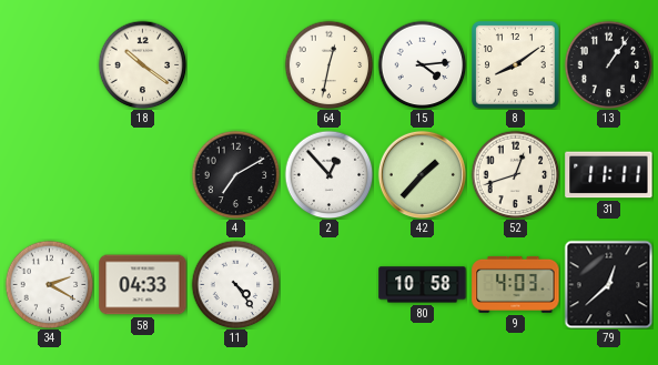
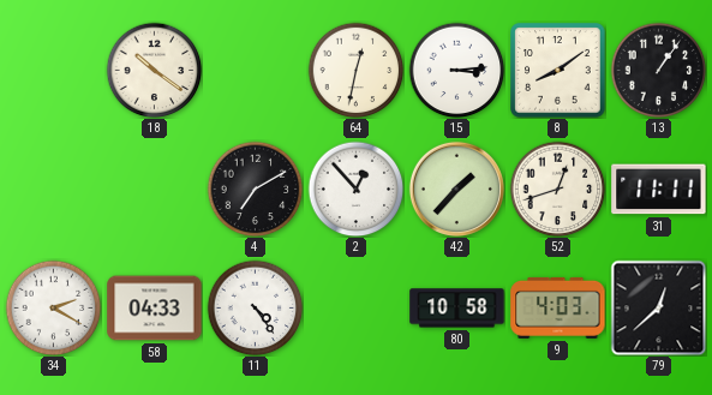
15: 4:14 -> 3:14
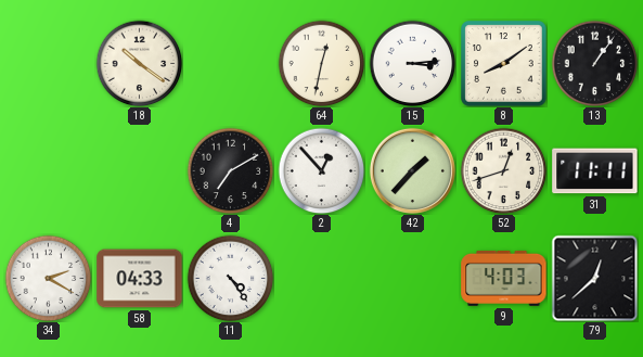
80: 10:58 -> none
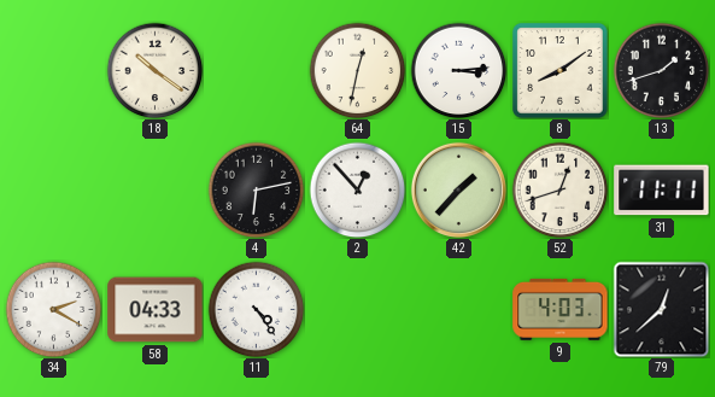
13: 1:06 -> 1:42
4: 7:10 -> 6:13
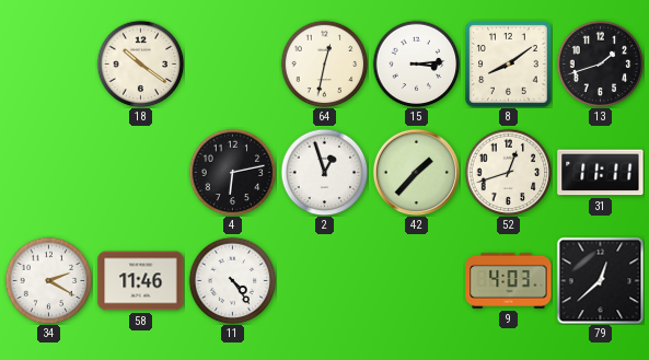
2: 12:53 -> 12:57
58: 04:33 -> 11:46
